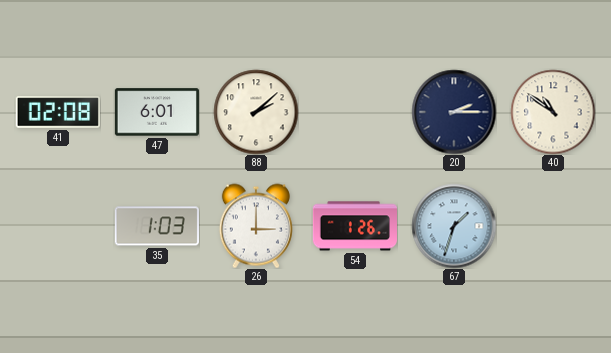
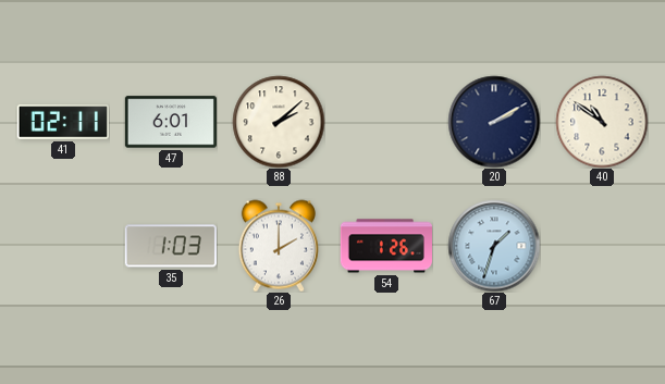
41: 02:08 -> 02:11
20: 2:15 -> 2:10
26: 3:00 -> 2:00
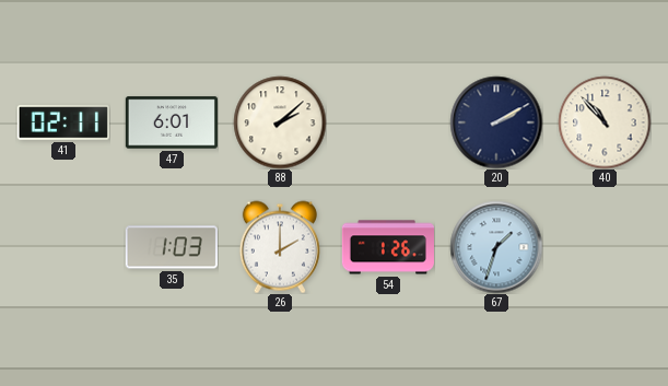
40: 10:51 -> 10:53
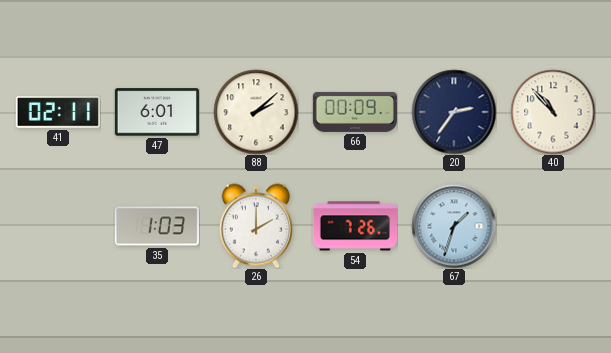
66: none -> 00:09
20: 2:10 -> 2:36
54: 1:26 -> 7:26
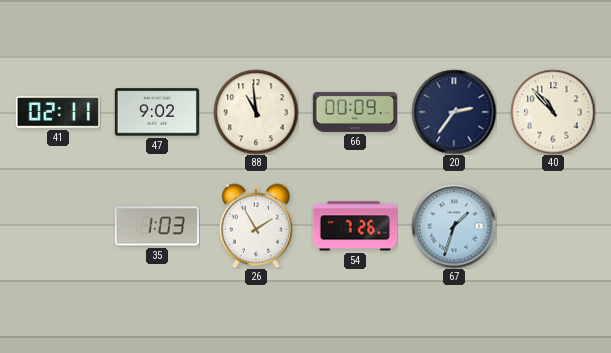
47: 6:01 -> 9:02
88: 2:08 -> 10:59
26: 2:00 -> 1:55
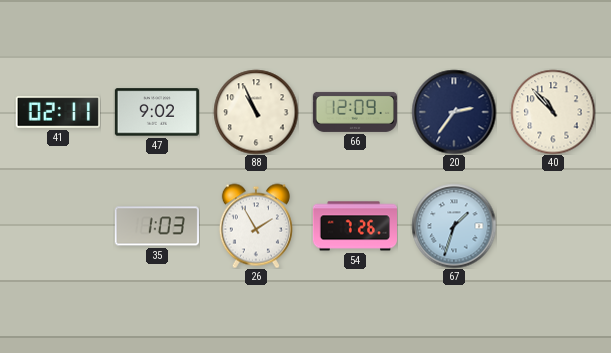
88: 10:59 -> 10:56
66: 00:09 -> 12:09
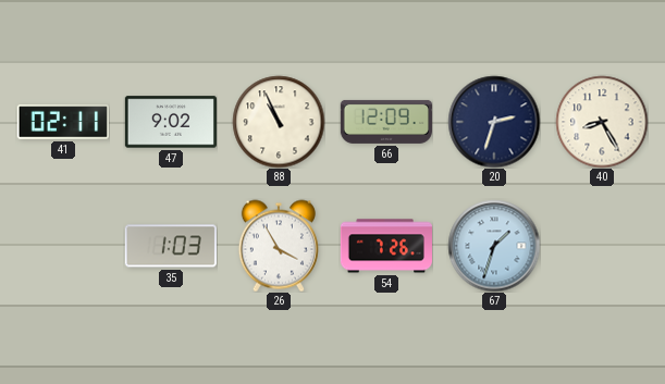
20: 2:36 -> 2:33
40: 10:53 -> 8:25
26: 1:55 -> 3:55
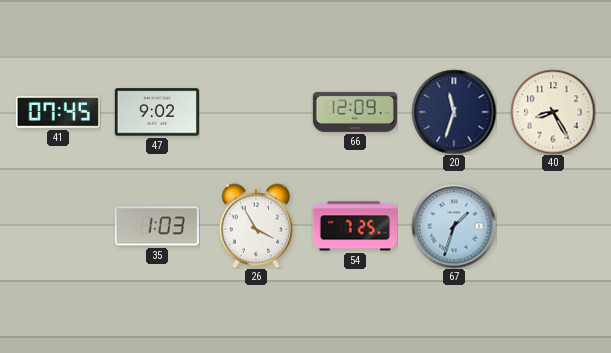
41: 02:11 -> 07:45
88: 10:56 -> none
20: 2:33 -> 11:33
54: 7:26 -> 7:25
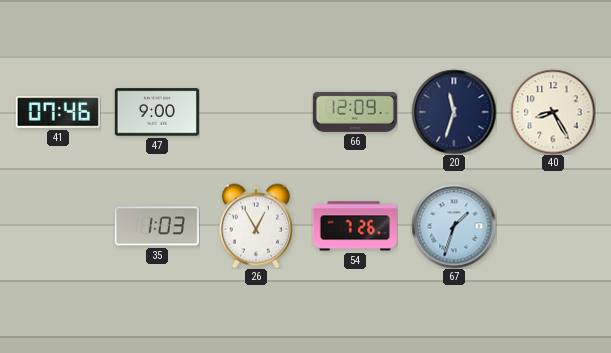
41: 07:45 -> 07:46
47: 9:02 -> 9:00
26: 3:55 -> 12:55
54: 7:25 -> 7:26
